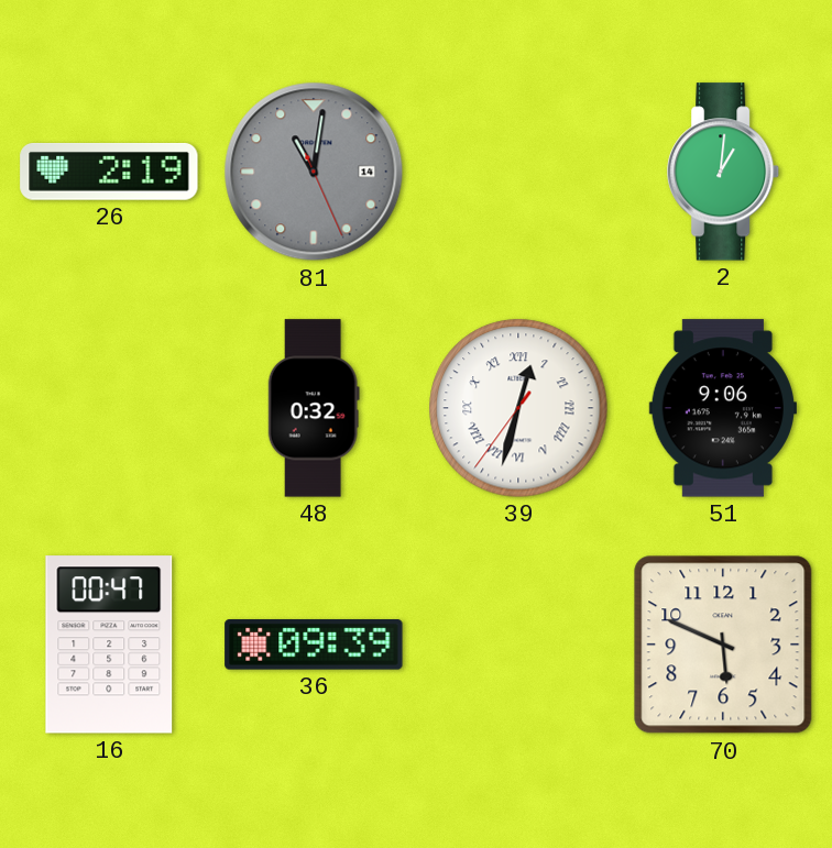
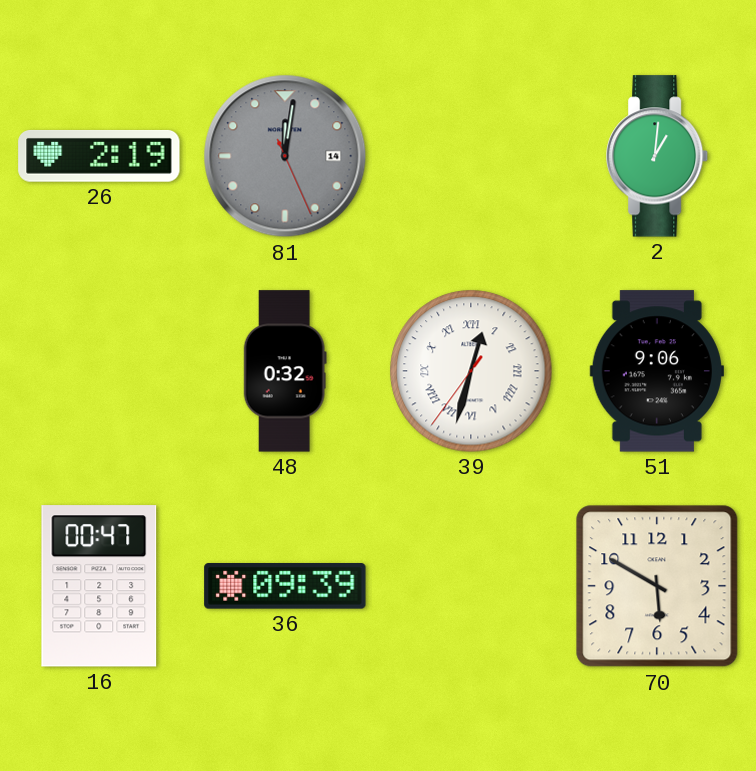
81: 11:01 -> 12:01
70: 5:49 -> 5:50
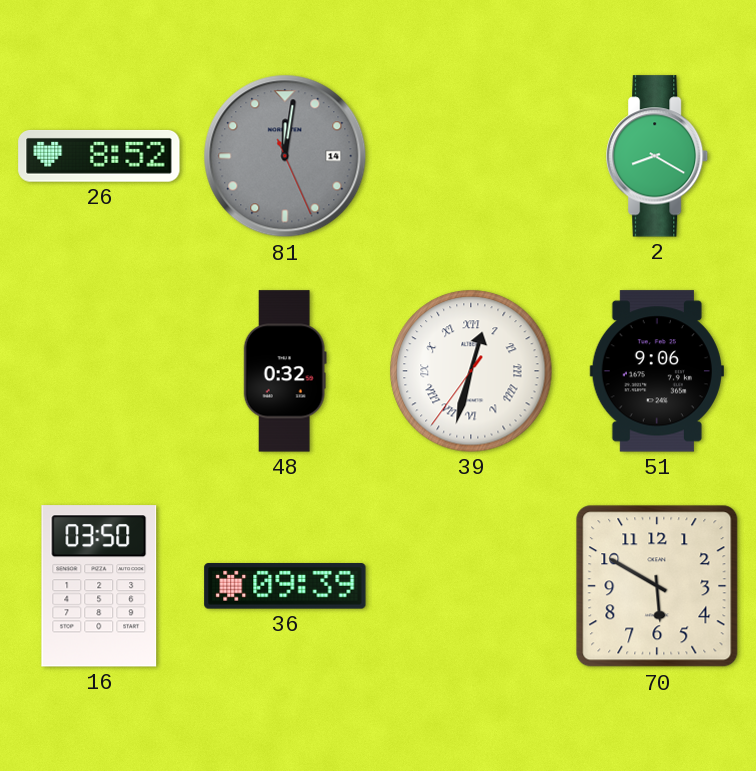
26: 2:19 -> 8:52
2: 1:01 -> 8:20
16: 00:47 -> 03:50
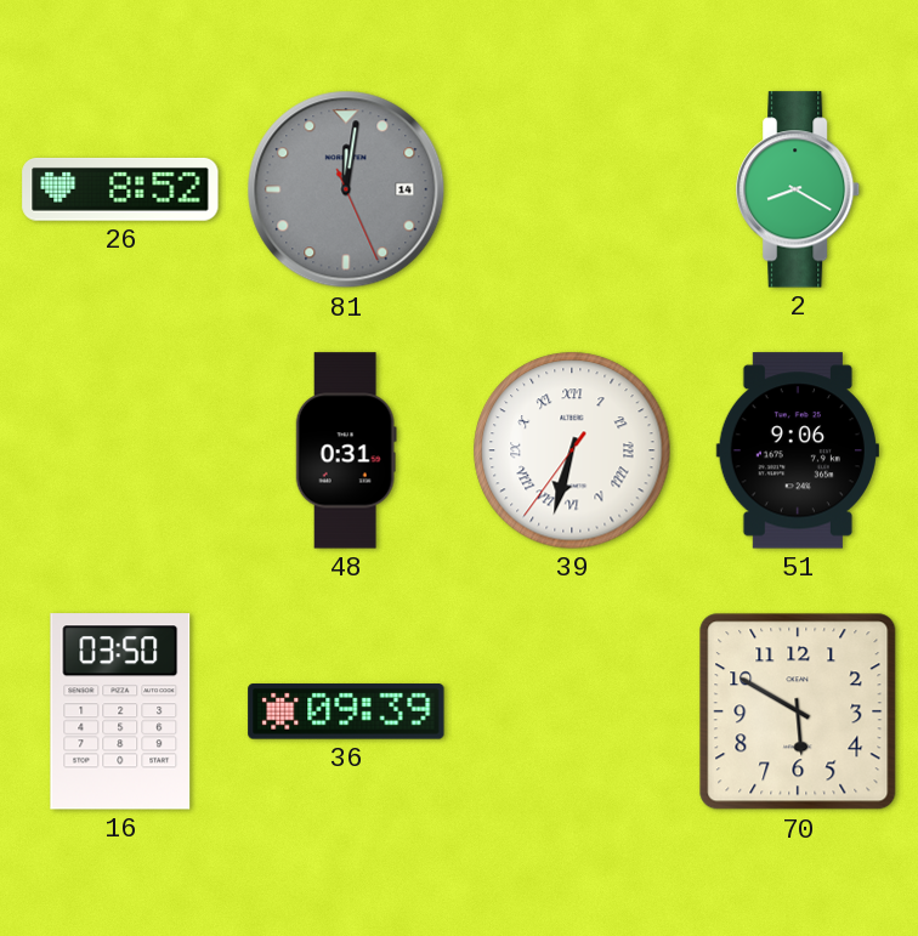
48: 0:32 -> 0:31
39: 12:32 -> 6:32
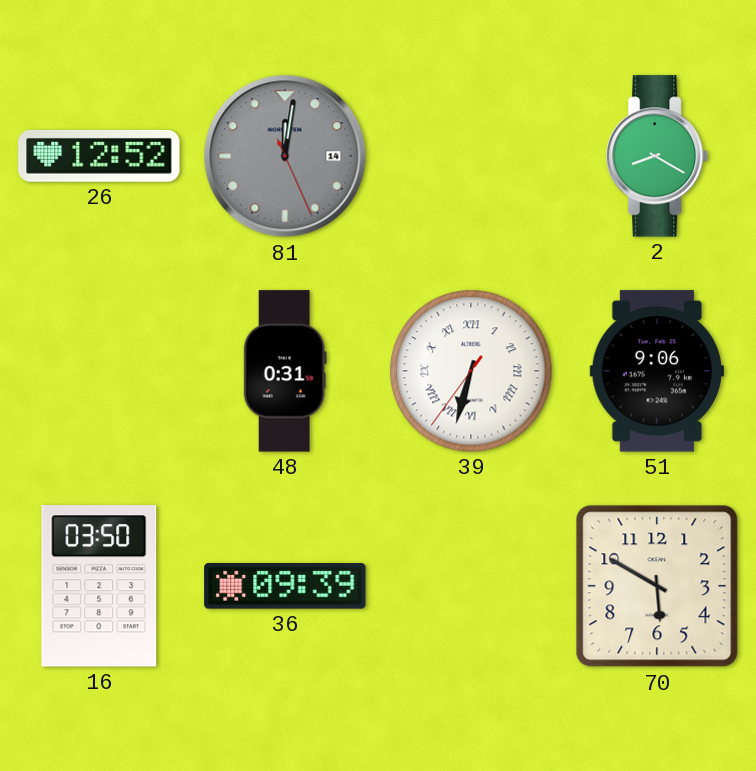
26: 8:52 -> 12:52
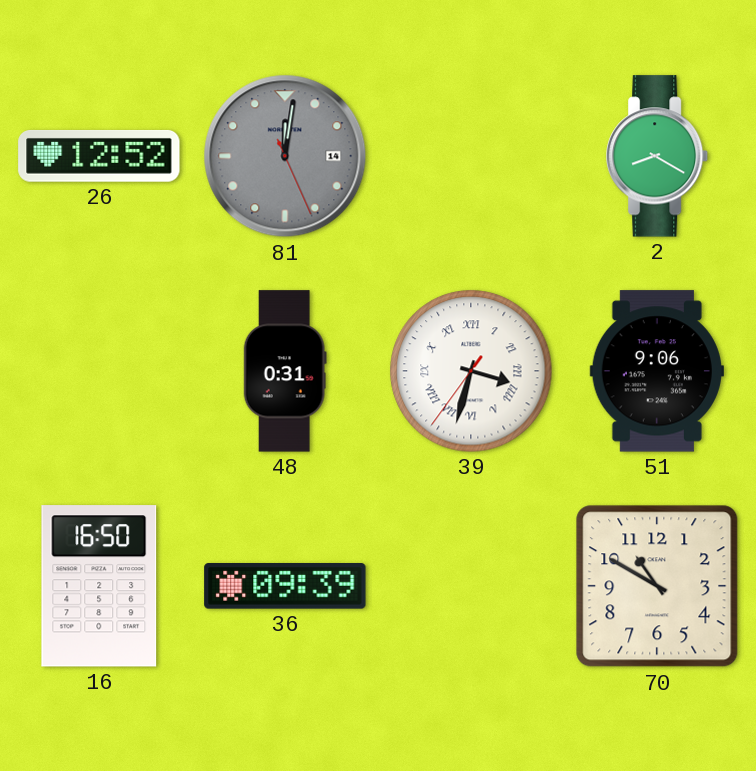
39: 6:32 -> 3:32
16: 03:50 -> 16:50
70: 5:50 -> 10:50
